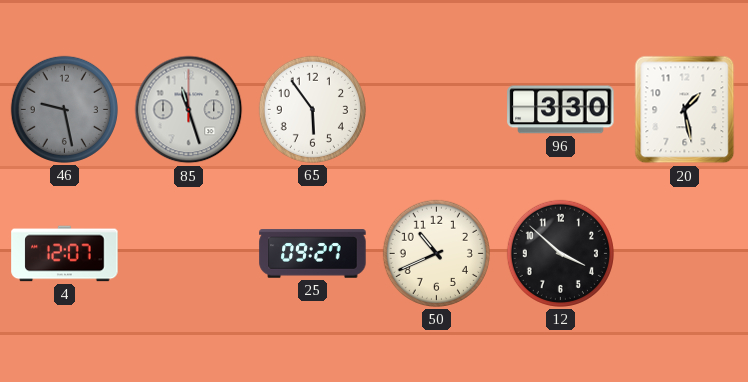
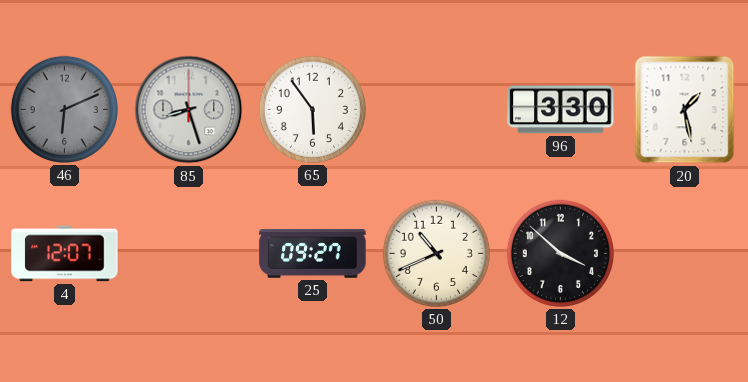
46: 9:28 -> 6:11
85: 11:27 -> 8:27
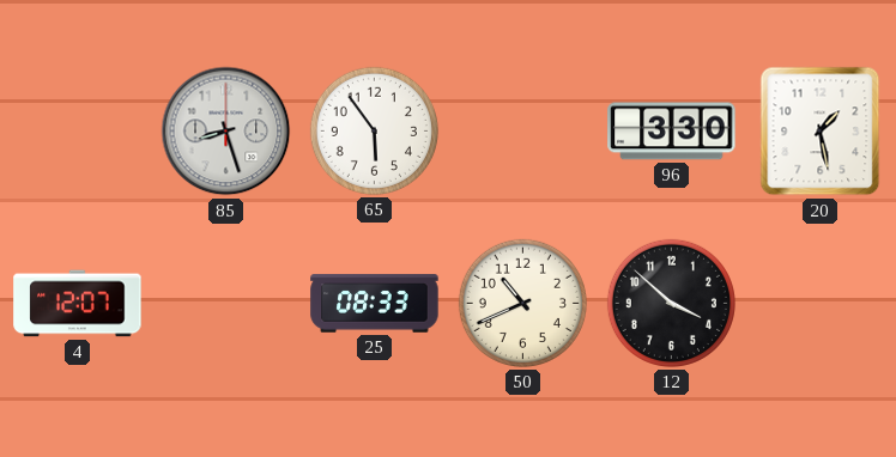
46: 6:11 -> none
25: 09:27 -> 08:33
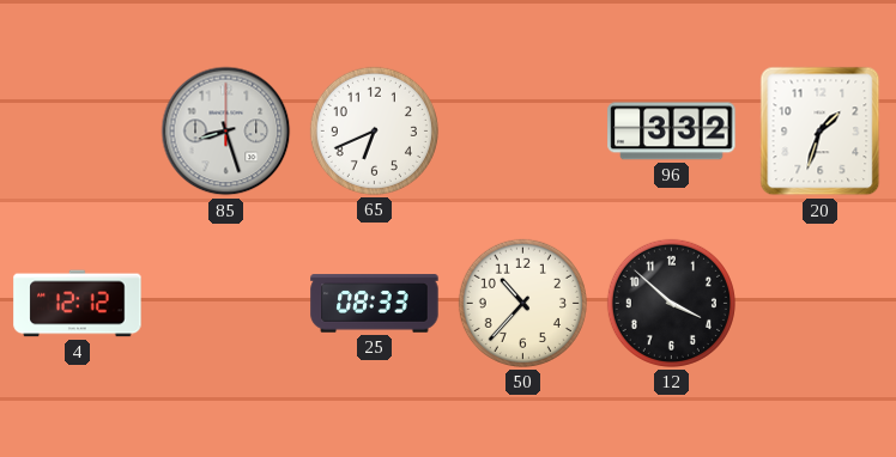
65: 5:54 -> 6:41
96: 3:30 -> 3:32
20: 1:28 -> 1:33
4: 12:07 -> 12:12
50: 10:41 -> 10:37
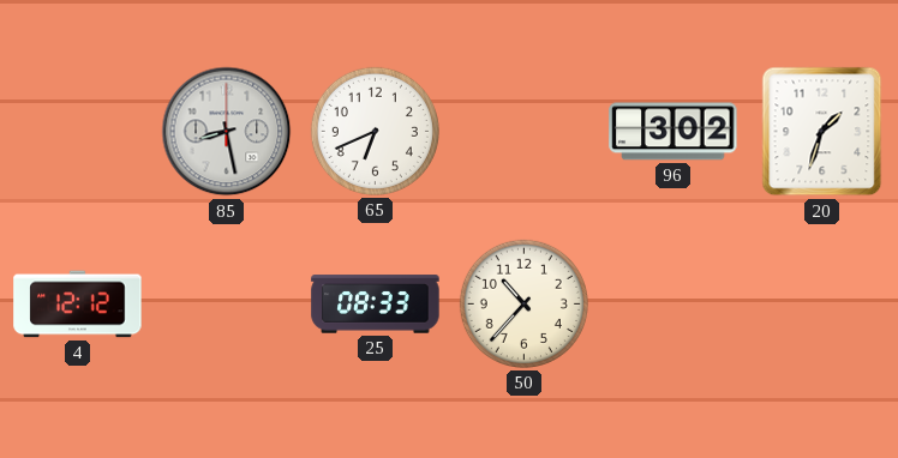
85: 8:27 -> 8:28
96: 3:32 -> 3:02
12: 3:52 -> none
